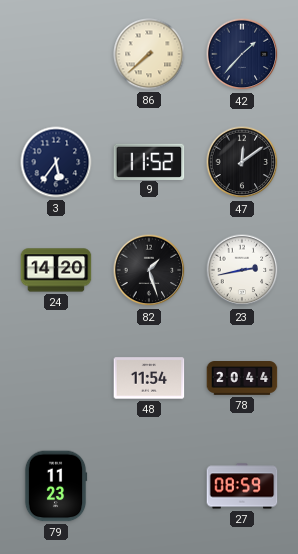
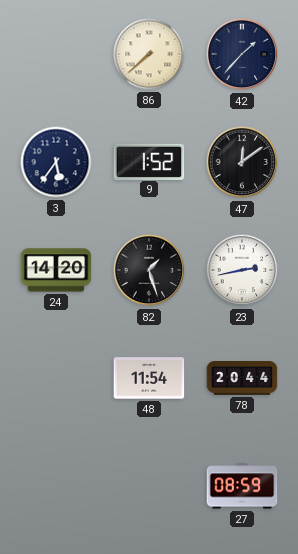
9: 11:52 -> 1:52
79: 11:23 -> none
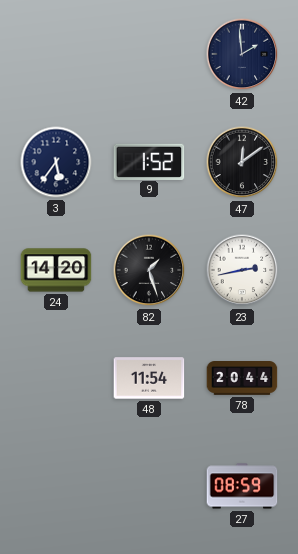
86: 7:38 -> none
42: 1:37 -> 1:59
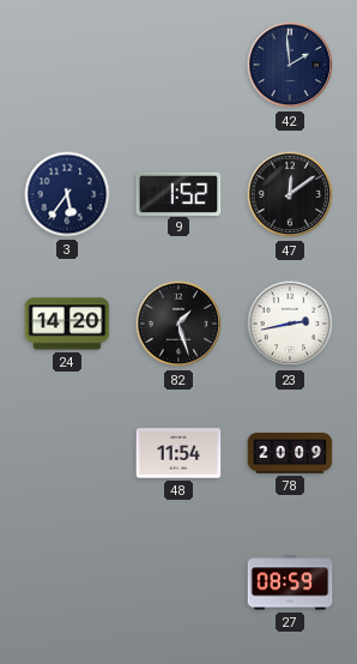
78: 20:44 -> 20:09
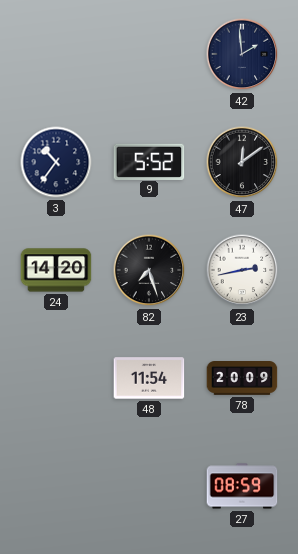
3: 5:36 -> 10:36
9: 1:52 -> 5:52
82: 1:27 -> 7:27
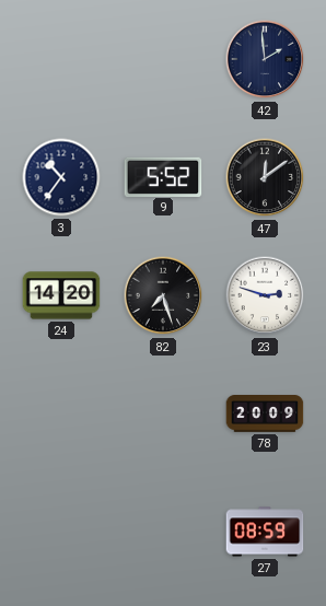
23: 2:43 -> 2:48
48: 11:54 -> none
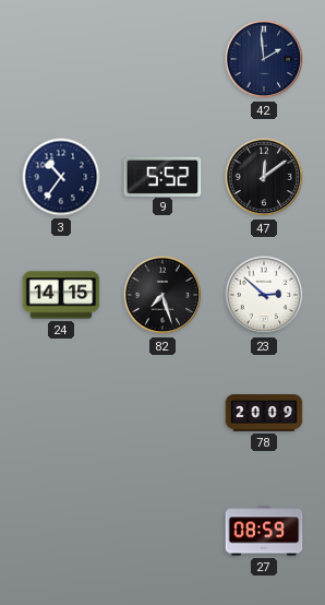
24: 14:20 -> 14:15
23: 2:48 -> 2:52
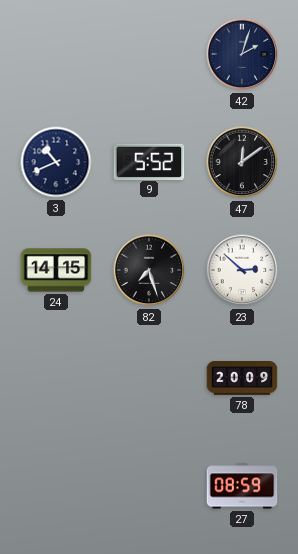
42: 1:59 -> 2:03
3: 10:36 -> 10:41
